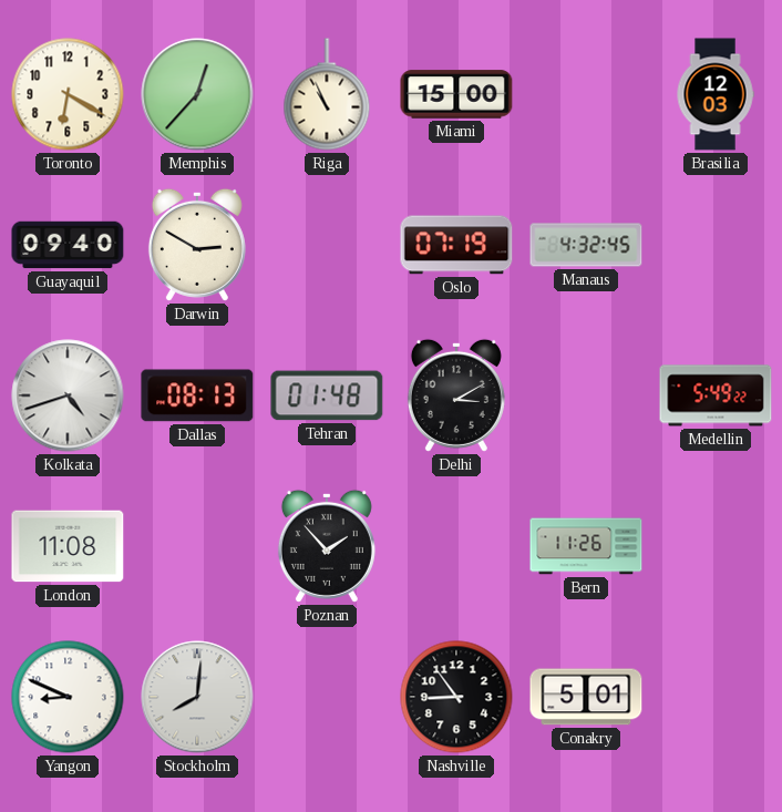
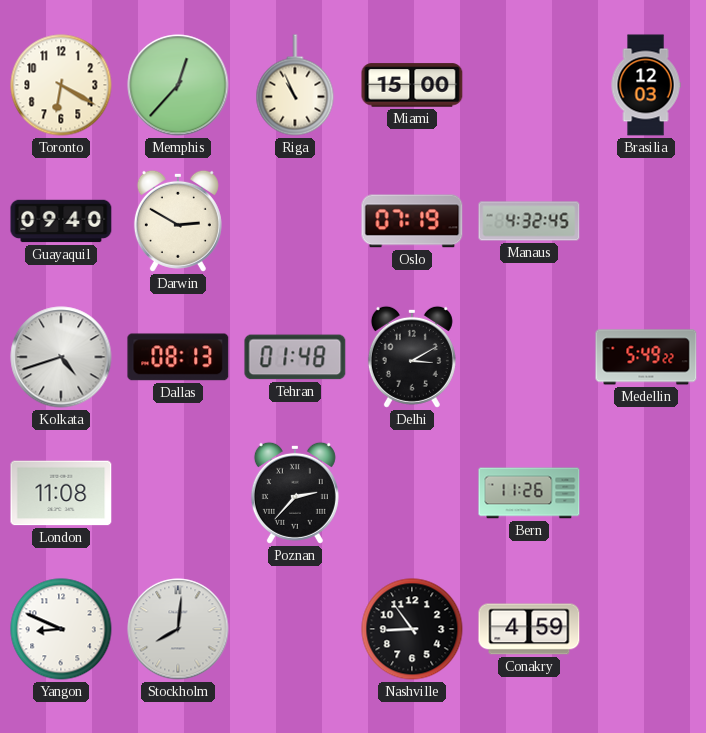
Poznan: 1:53 -> 2:37
Conakry: 5:01 -> 4:59
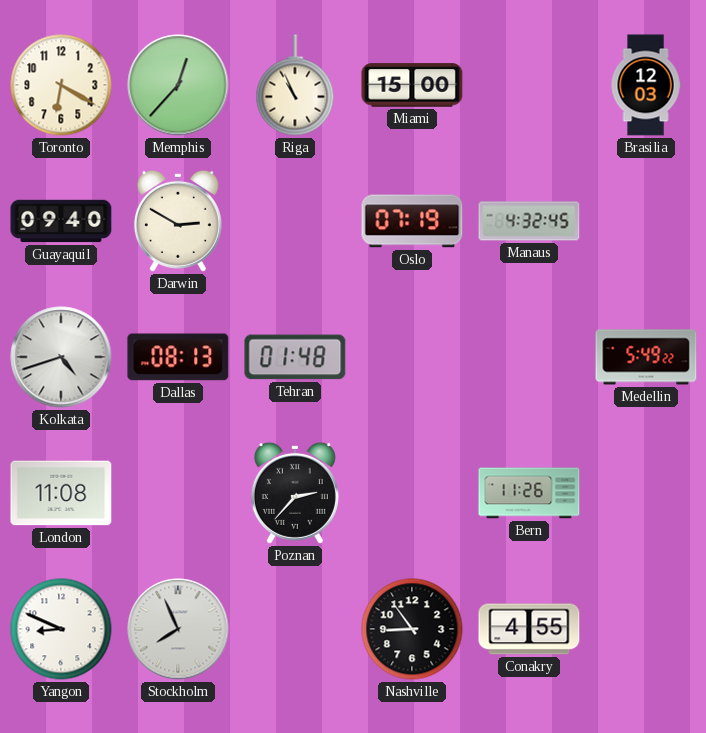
Delhi: 3:10 -> none
Stockholm: 8:01 -> 7:56
Conakry: 4:59 -> 4:55
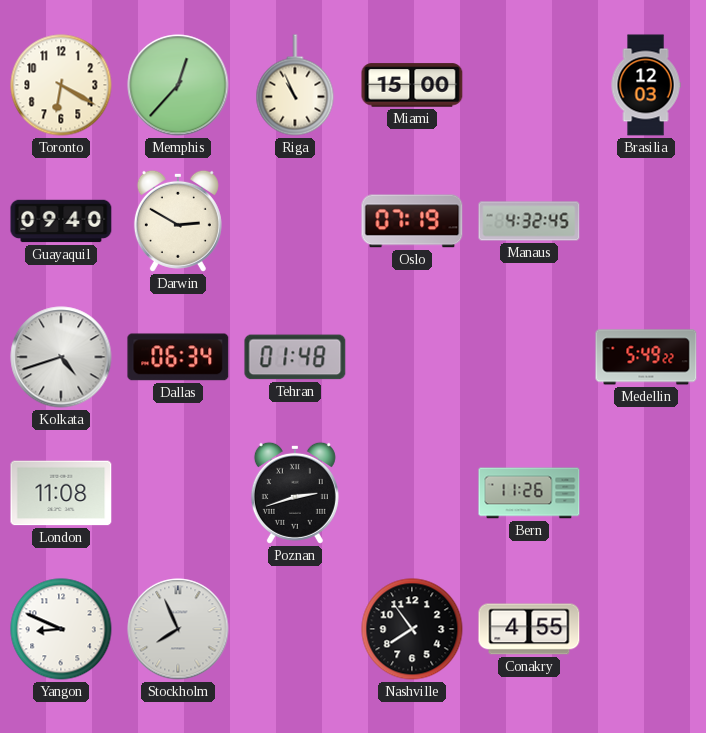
Dallas: 08:13 -> 06:34
Poznan: 2:37 -> 2:42
Nashville: 8:54 -> 7:54
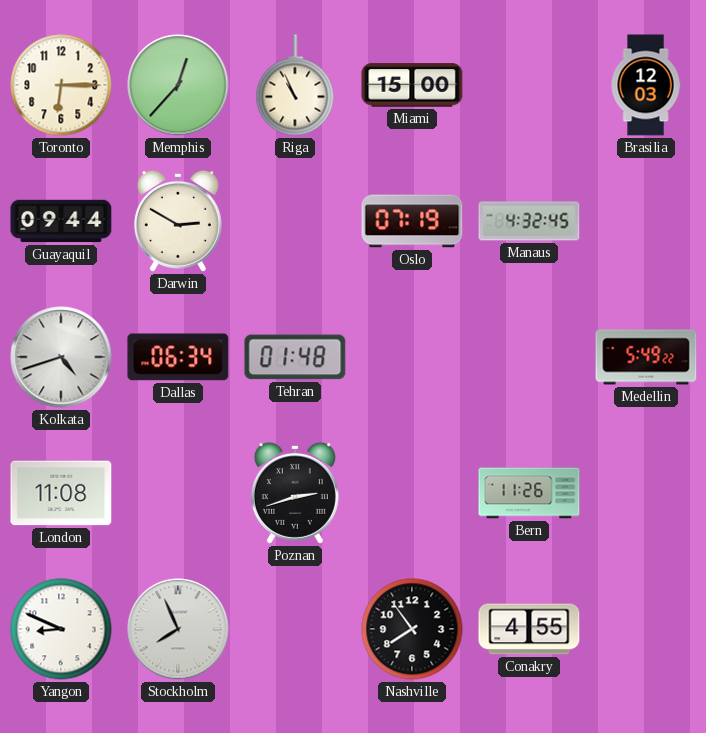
Toronto: 6:20 -> 6:15
Guayaquil: 09:40 -> 09:44
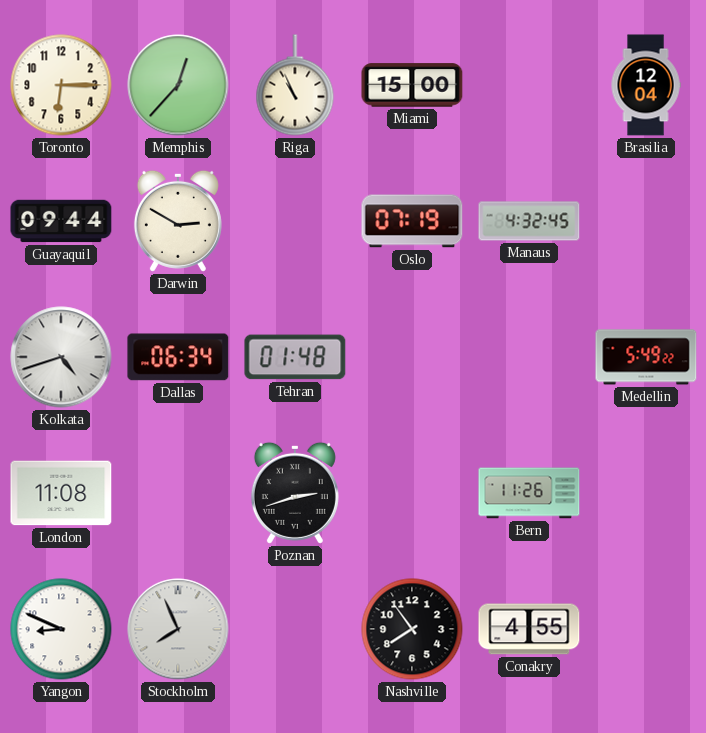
Brasilia: 12:03 -> 12:04
